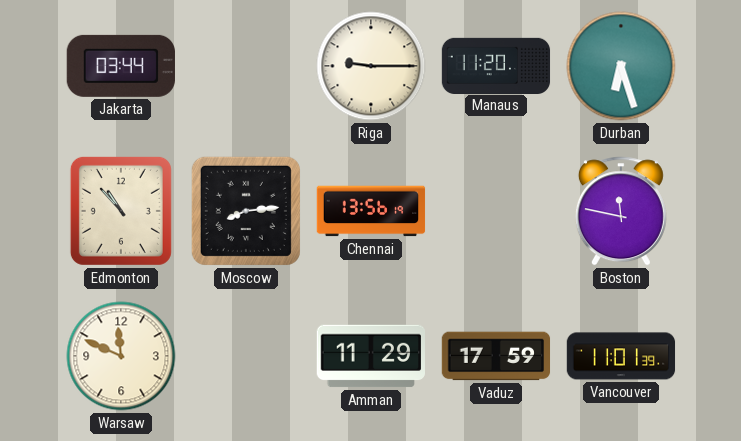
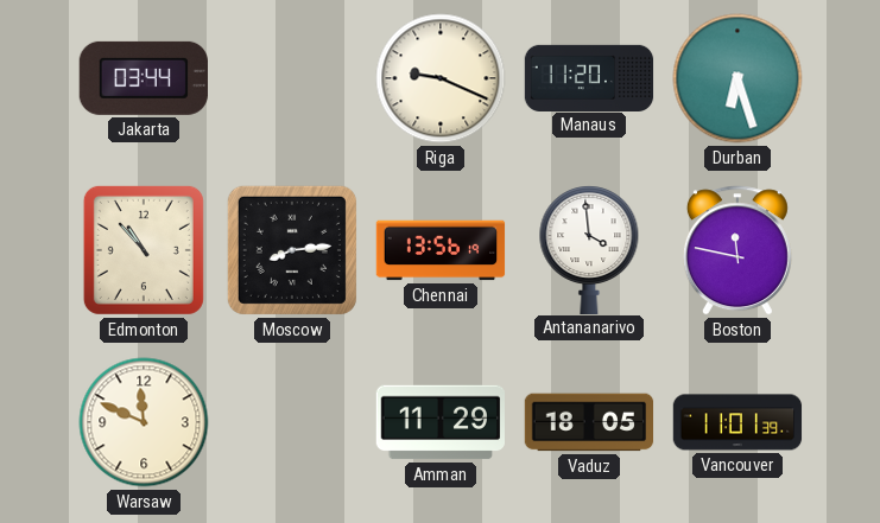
Riga: 9:15 -> 9:19
Antananarivo: none -> 3:59
Vaduz: 17:59 -> 18:05
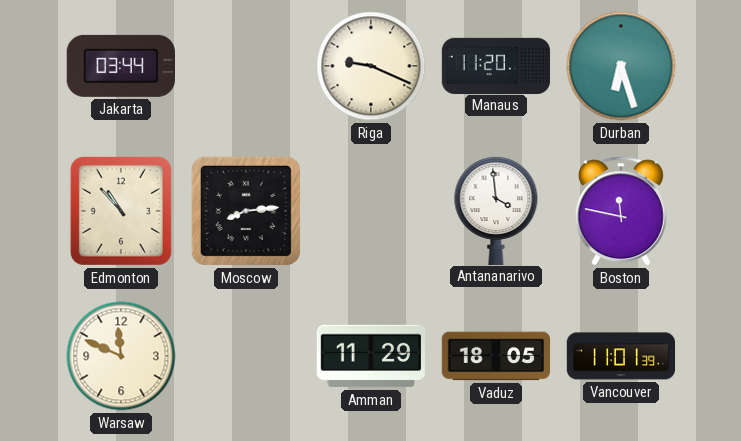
Chennai: 13:56 -> none
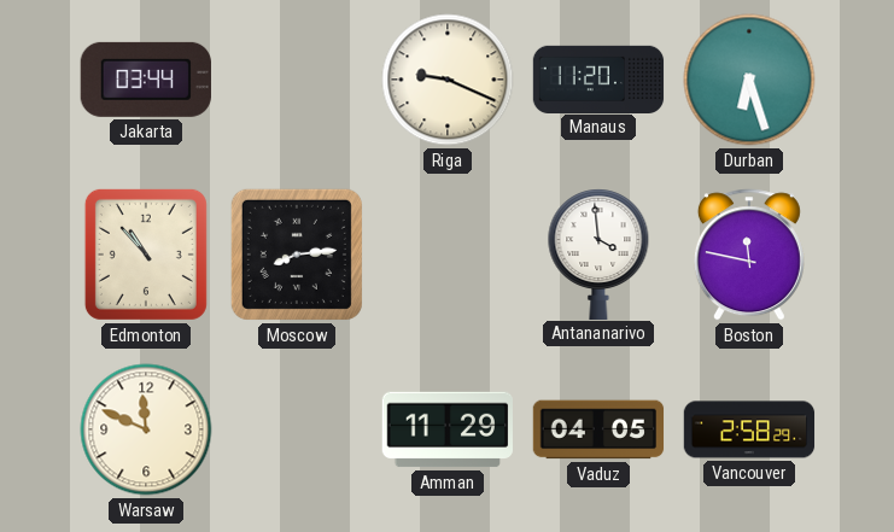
Vaduz: 18:05 -> 04:05
Vancouver: 11:01 -> 2:58
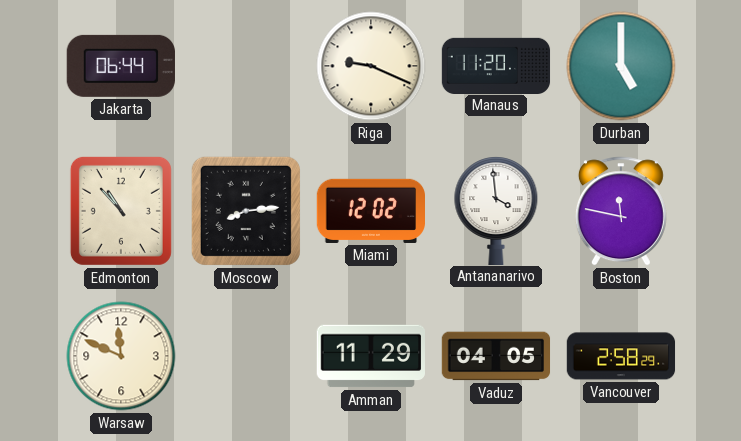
Jakarta: 03:44 -> 06:44
Durban: 6:27 -> 5:00
Miami: none -> 12:02
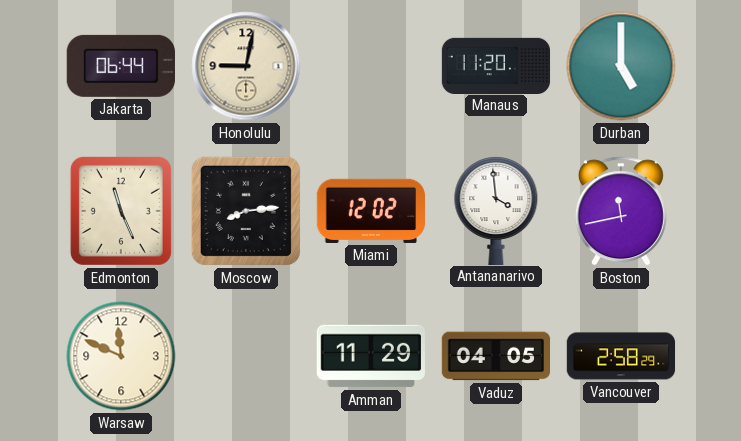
Honolulu: none -> 9:02
Riga: 9:19 -> none
Edmonton: 10:53 -> 11:26
Boston: 11:47 -> 11:43
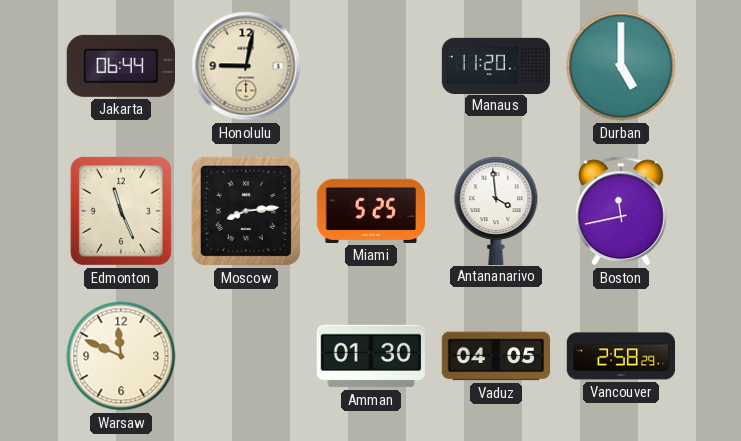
Miami: 12:02 -> 5:25
Amman: 11:29 -> 01:30
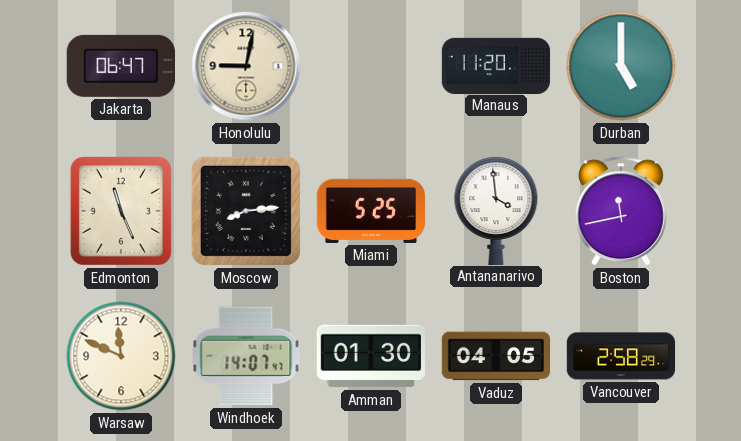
Jakarta: 06:44 -> 06:47
Windhoek: none -> 14:07
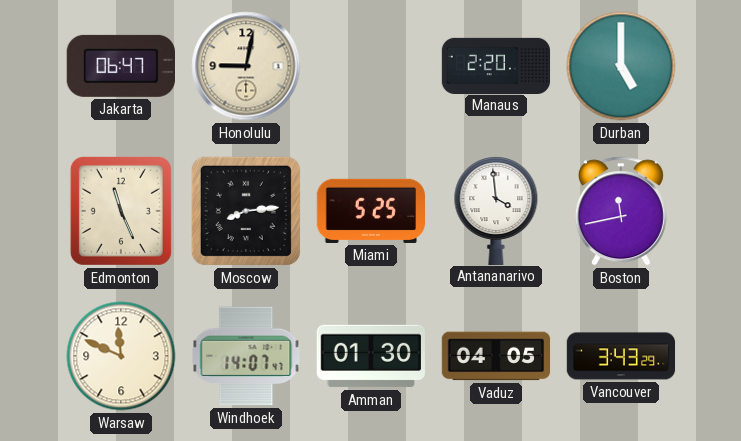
Manaus: 11:20 -> 2:20
Vancouver: 2:58 -> 3:43
